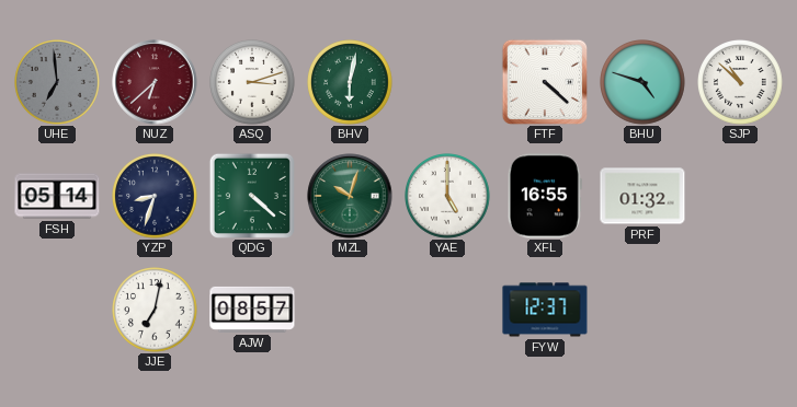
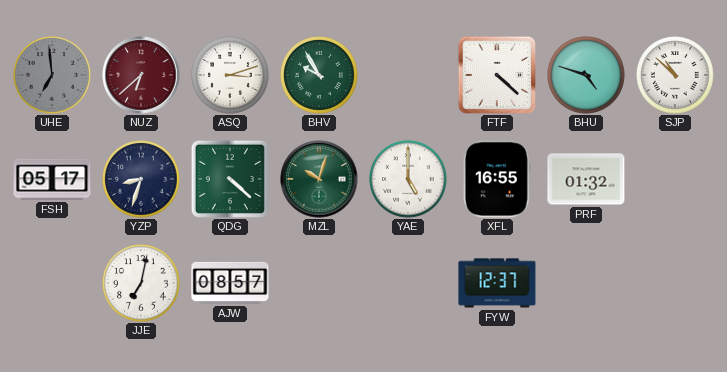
BHV: 6:02 -> 9:55
FSH: 05:14 -> 05:17
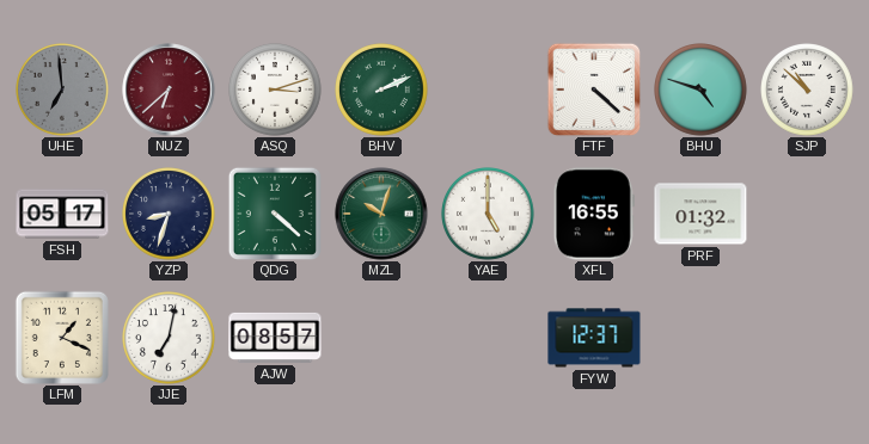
BHV: 9:55 -> 2:11
LFM: none -> 1:19
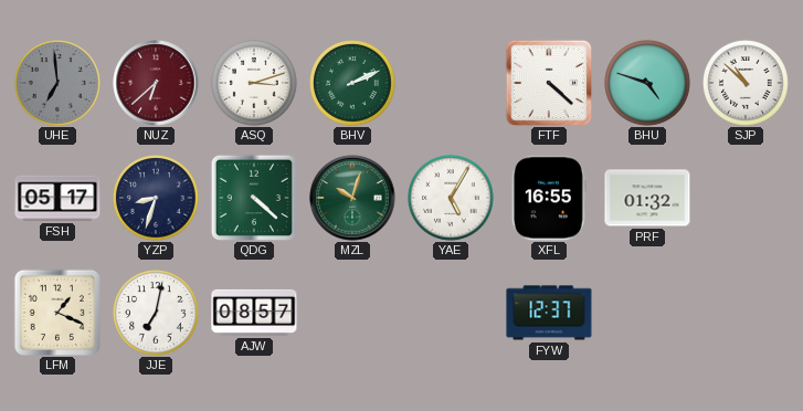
YAE: 5:00 -> 5:05
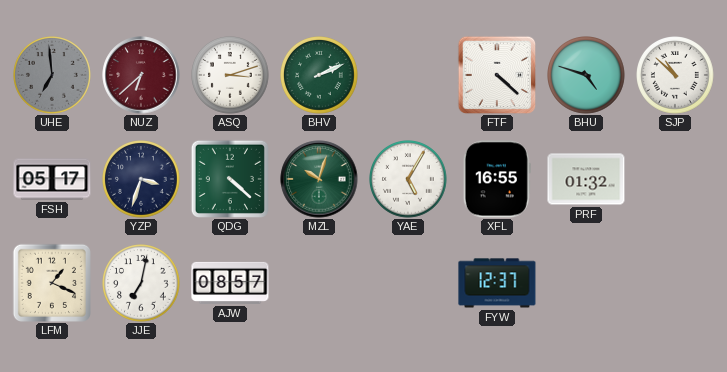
YZP: 8:33 -> 3:33
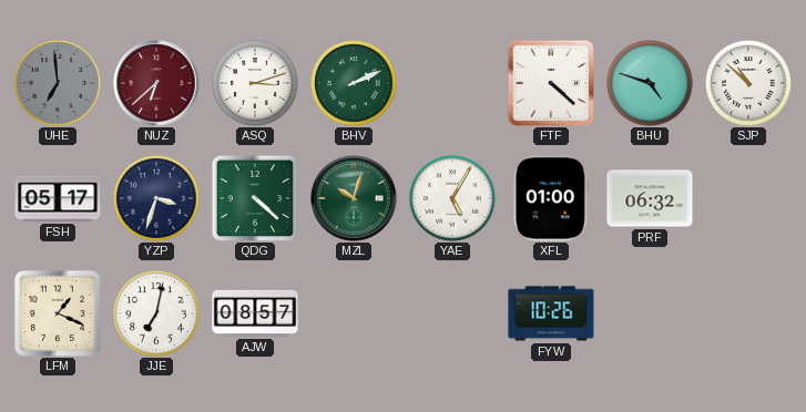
XFL: 16:55 -> 01:00
PRF: 01:32 -> 06:32
FYW: 12:37 -> 10:26
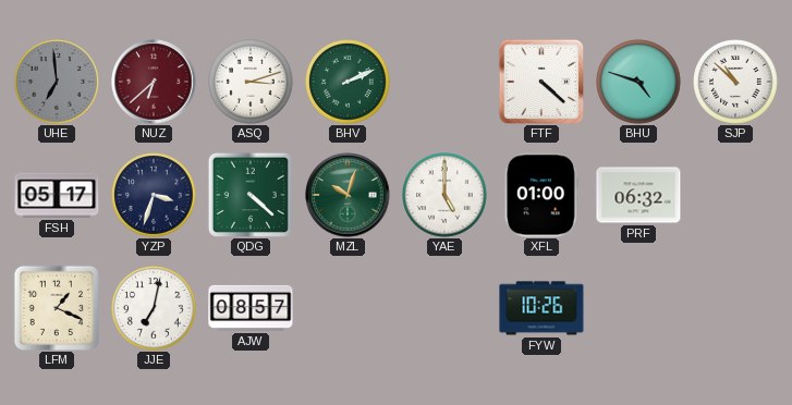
YAE: 5:05 -> 5:00
